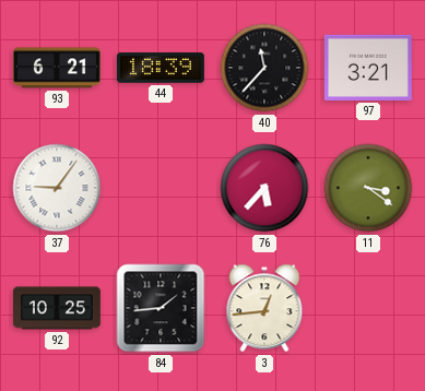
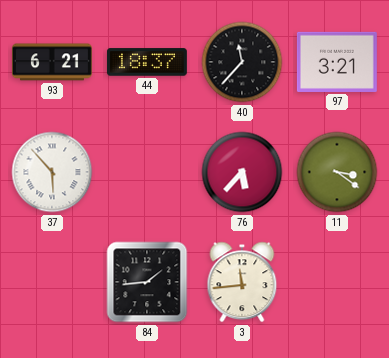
44: 18:39 -> 18:37
37: 9:06 -> 5:53
92: 10:25 -> none
3: 12:44 -> 11:44
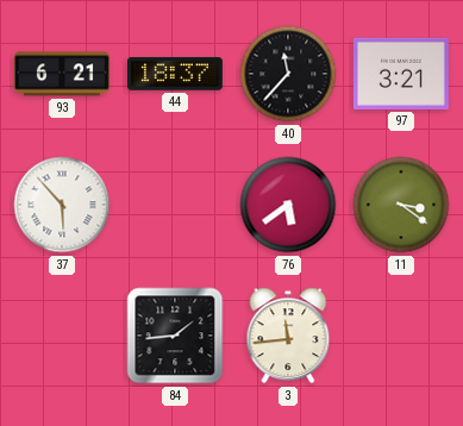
76: 5:37 -> 5:39
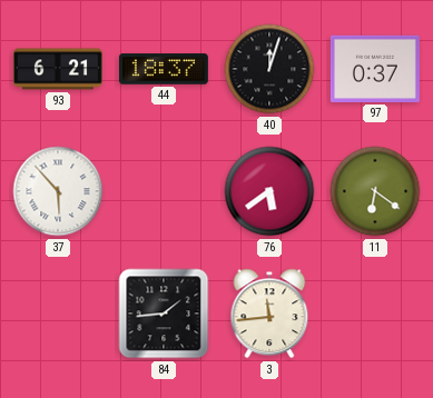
40: 11:37 -> 12:03
97: 3:21 -> 0:37
11: 3:21 -> 6:21
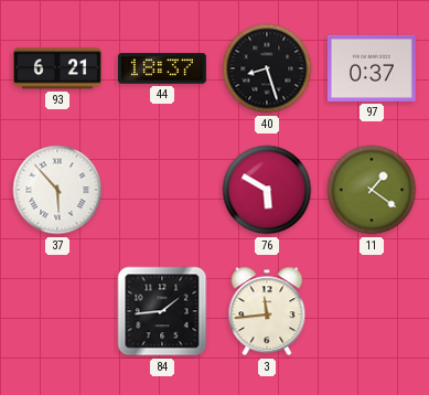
40: 12:03 -> 8:27
76: 5:39 -> 5:50
11: 6:21 -> 1:21
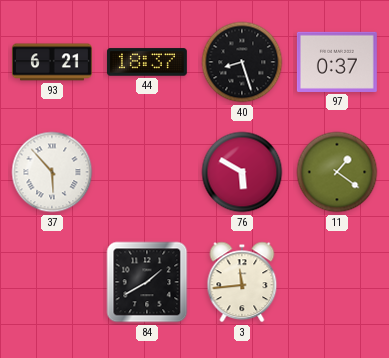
84: 1:44 -> 1:40
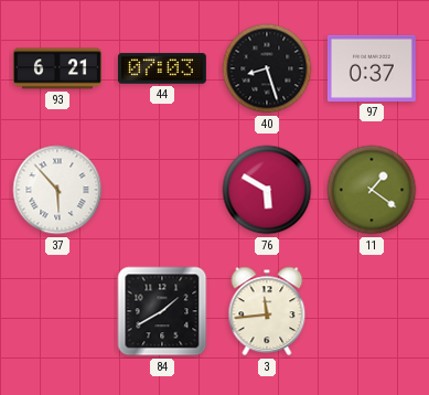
44: 18:37 -> 07:03
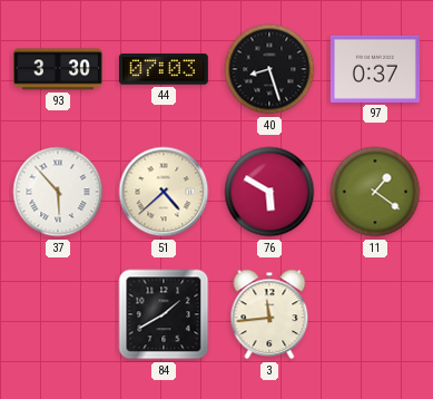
93: 6:21 -> 3:30
51: none -> 4:38
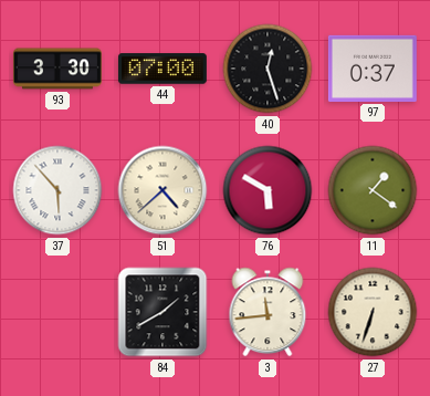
44: 07:03 -> 07:00
40: 8:27 -> 12:27
27: none -> 6:33
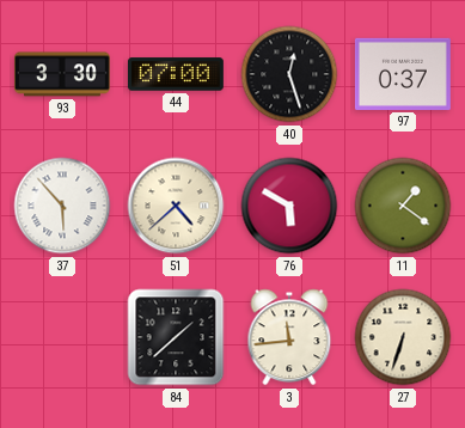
84: 1:40 -> 1:38
